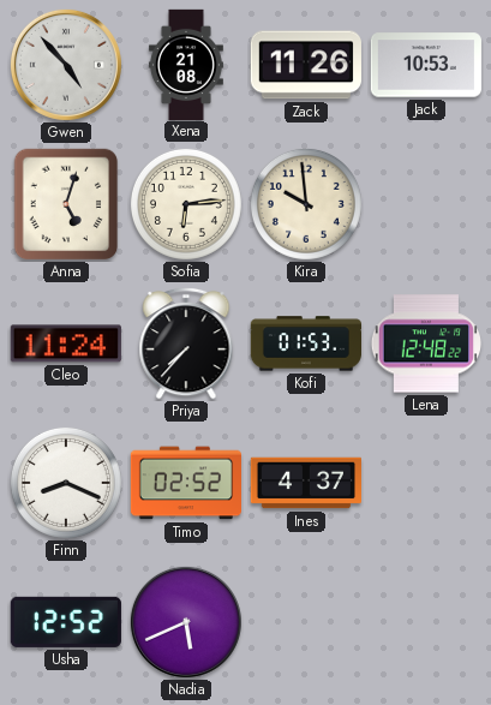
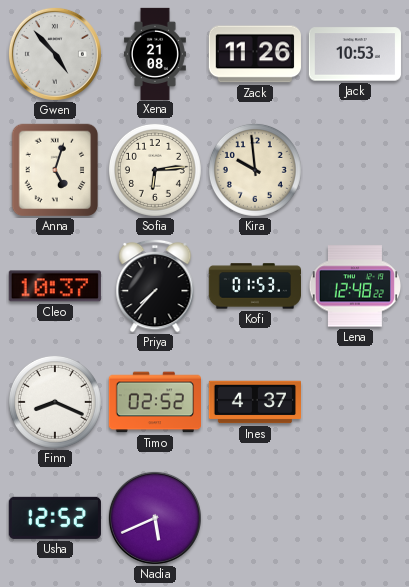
Cleo: 11:24 -> 10:37
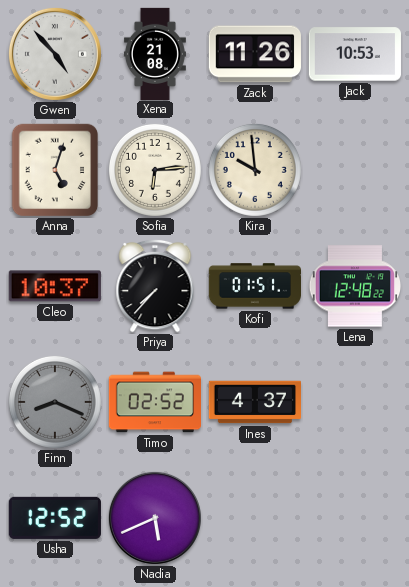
Kofi: 01:53 -> 01:51
Finn dial: white -> grey
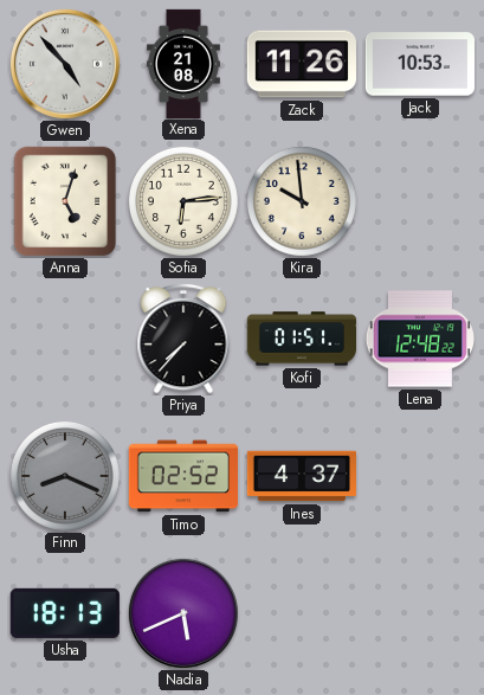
Cleo: 10:37 -> none
Usha: 12:52 -> 18:13
